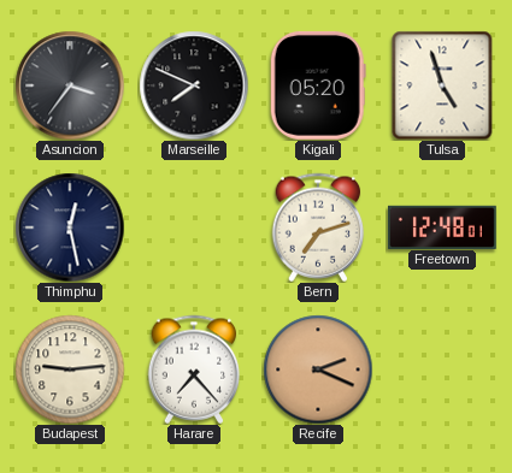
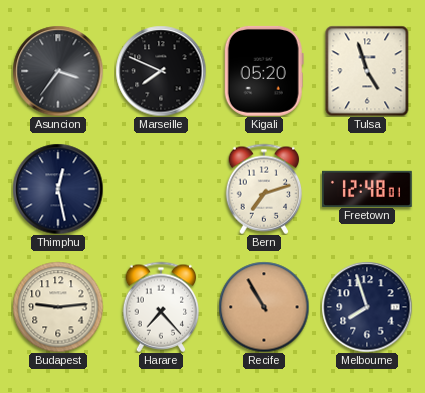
Recife: 2:19 -> 10:55
Melbourne: none -> 7:57
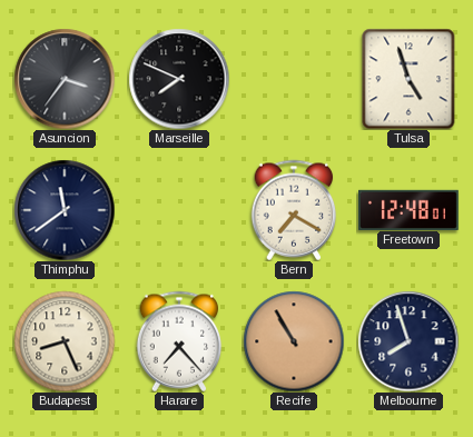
Kigali: 05:20 -> none
Thimphu: 12:28 -> 11:39
Bern: 7:12 -> 7:20
Budapest: 9:14 -> 8:26
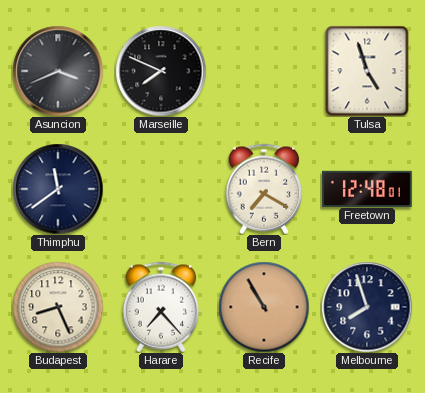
Asuncion: 3:36 -> 3:41
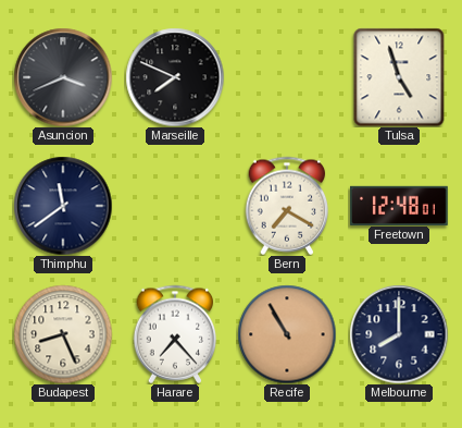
Melbourne: 7:57 -> 8:00
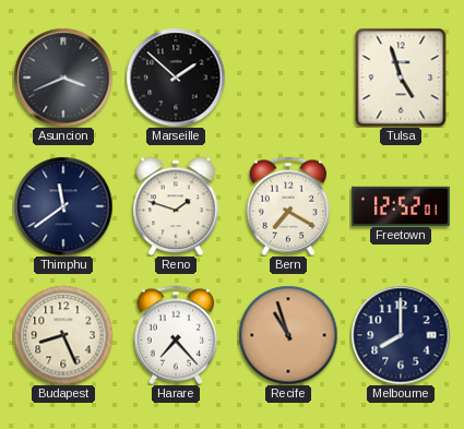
Marseille: 7:49 -> 1:52
Reno: none -> 1:48
Freetown: 12:48 -> 12:52
Recife: 10:55 -> 10:57
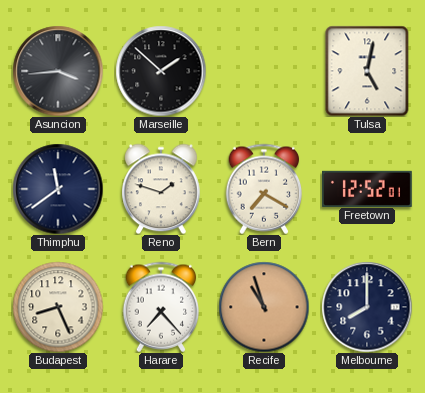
Asuncion: 3:41 -> 3:44
Tulsa: 4:57 -> 5:02
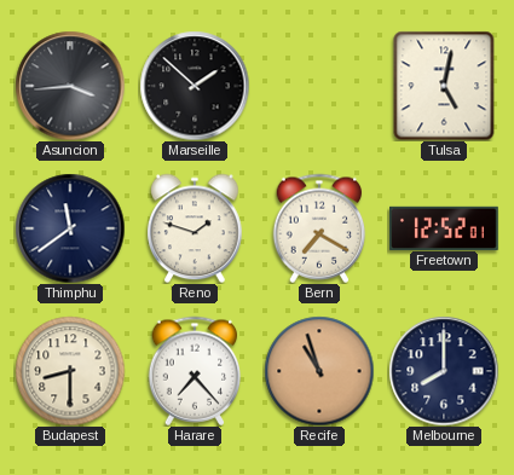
Budapest: 8:26 -> 8:30
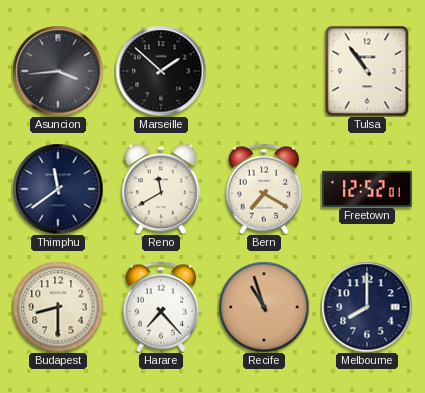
Tulsa: 5:02 -> 10:54
Reno: 1:48 -> 11:40
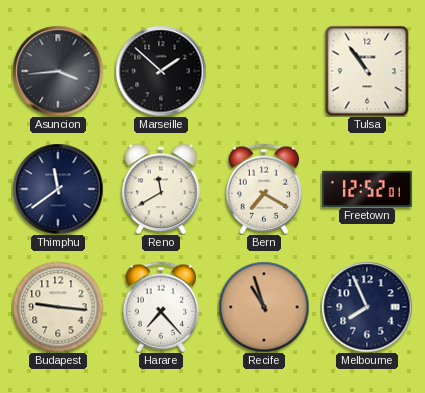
Budapest: 8:30 -> 9:16
Melbourne: 8:00 -> 7:56
